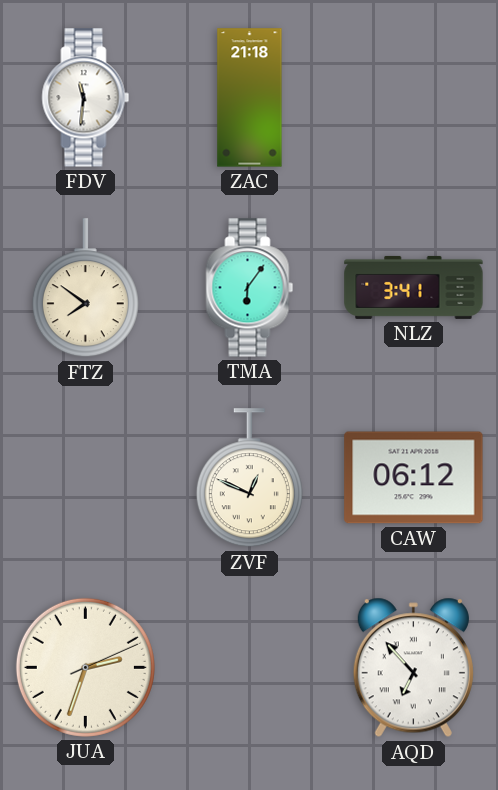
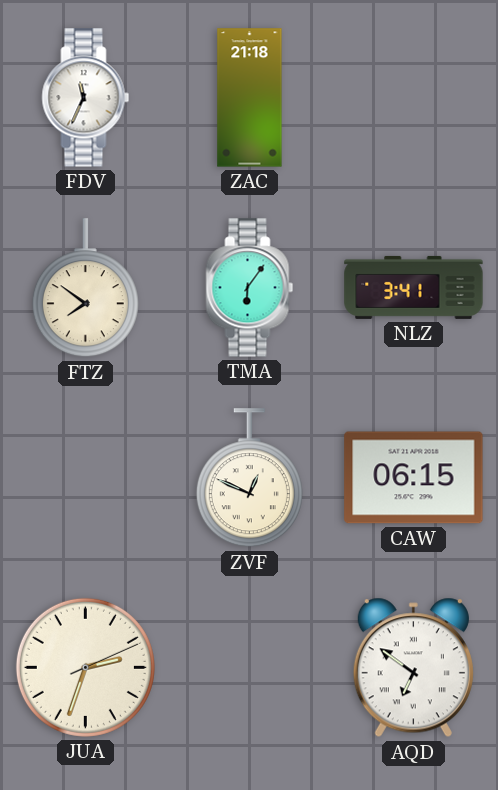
FDV: 11:31 -> 11:34
CAW: 06:12 -> 06:15
AQD: 6:53 -> 6:51
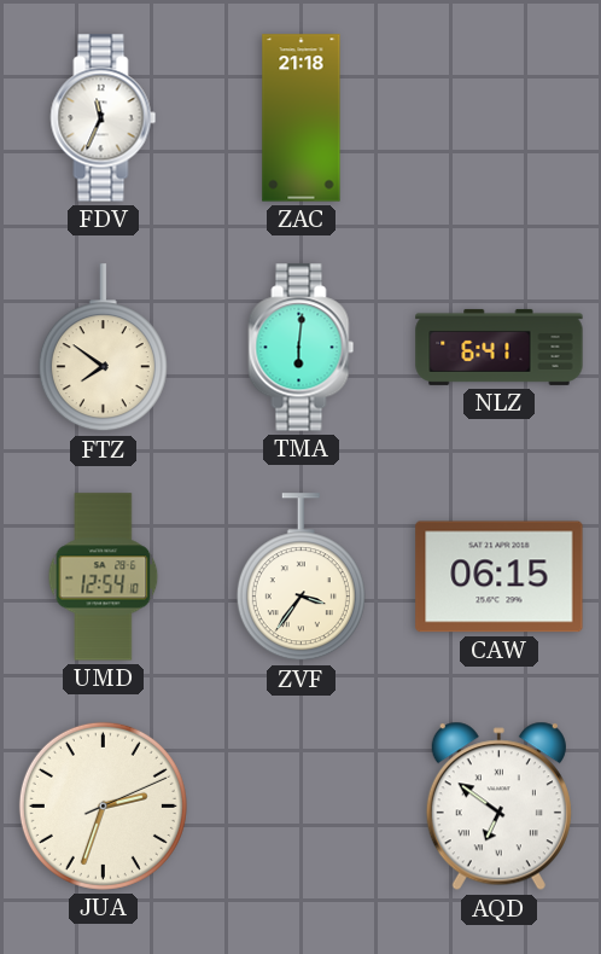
TMA: 6:06 -> 6:01
NLZ: 3:41 -> 6:41
UMD: none -> 12:54
ZVF: 12:49 -> 3:36
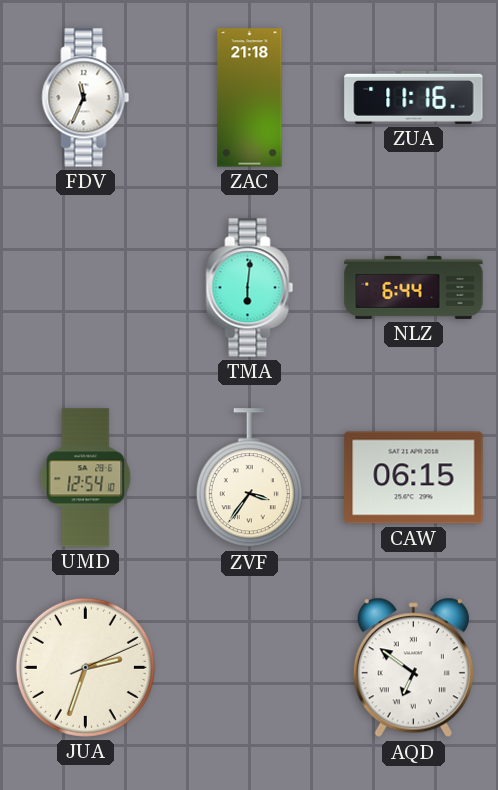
ZUA: none -> 11:16
FTZ: 7:51 -> none
NLZ: 6:41 -> 6:44
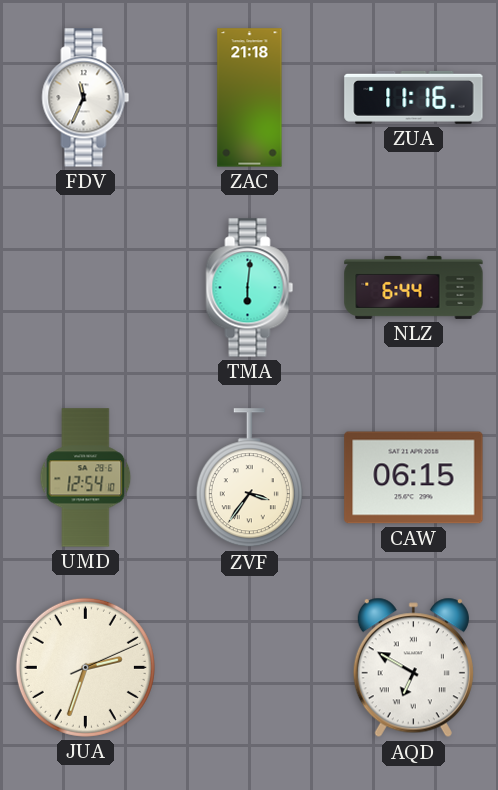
AQD: 6:51 -> 6:50
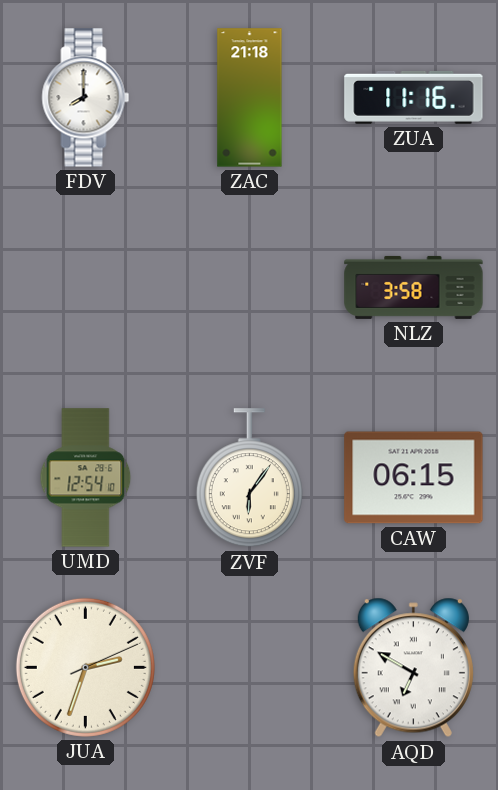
FDV: 11:34 -> 8:00
TMA: 6:01 -> none
NLZ: 6:44 -> 3:58
ZVF: 3:36 -> 6:06
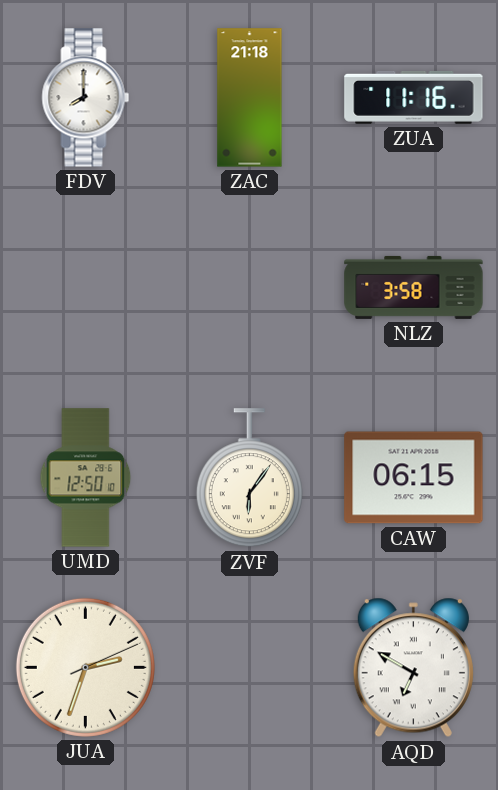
UMD: 12:54 -> 12:50
